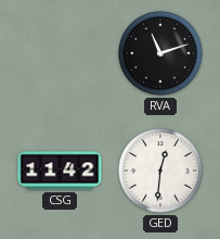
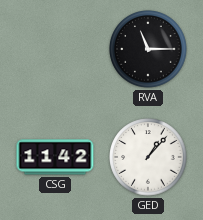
RVA: 11:12 -> 11:15
GED: 12:31 -> 1:07
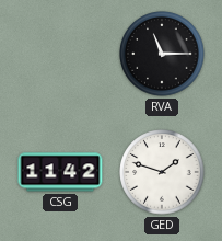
GED: 1:07 -> 1:48
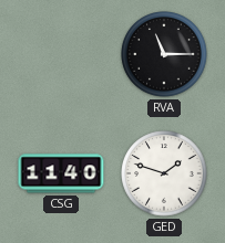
CSG: 11:42 -> 11:40
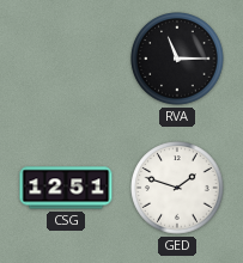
CSG: 11:40 -> 12:51
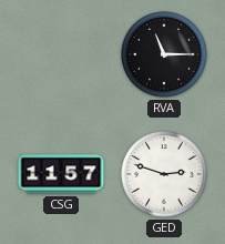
CSG: 12:51 -> 11:57
GED: 1:48 -> 2:48
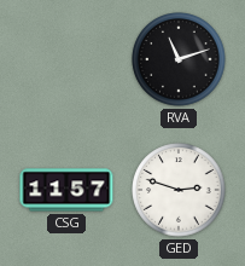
RVA: 11:15 -> 11:12
